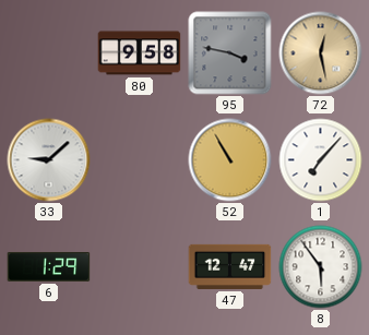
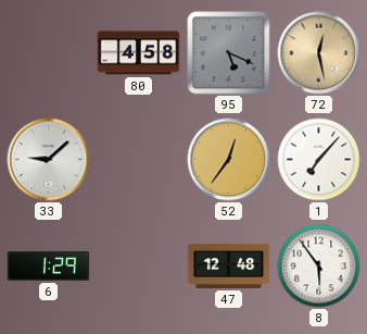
80: 9:58 -> 4:58
95: 3:47 -> 5:19
52: 10:55 -> 12:36
47: 12:47 -> 12:48
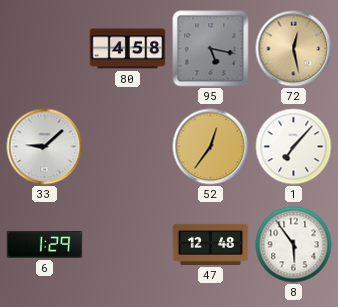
95: 5:19 -> 5:17
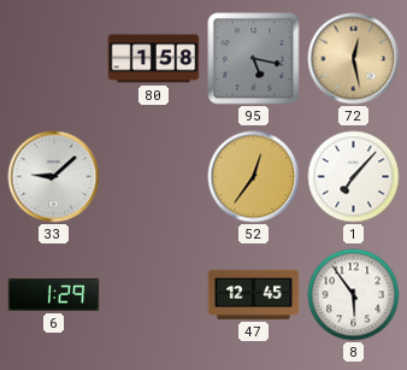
80: 4:58 -> 1:58
47: 12:48 -> 12:45
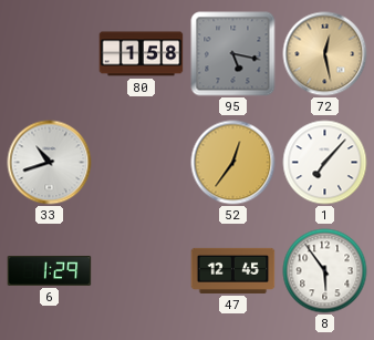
33: 9:08 -> 10:42
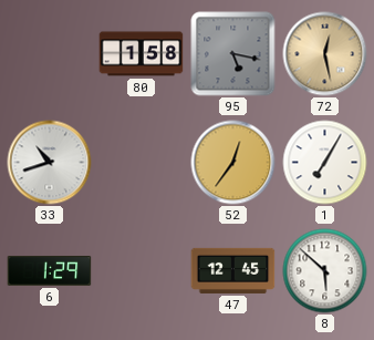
1: 7:07 -> 7:05
8: 5:54 -> 5:52
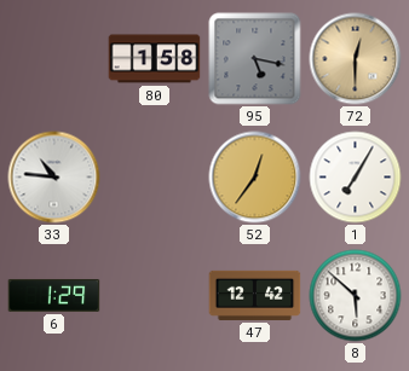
72: 12:28 -> 12:30
33: 10:42 -> 10:46
47: 12:45 -> 12:42
